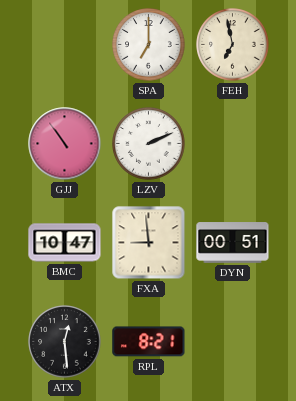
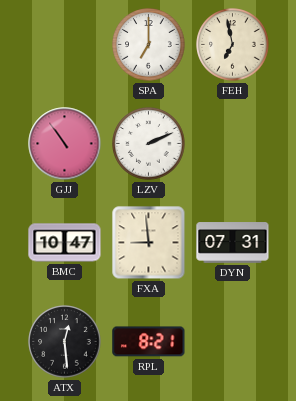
DYN: 00:51 -> 07:31
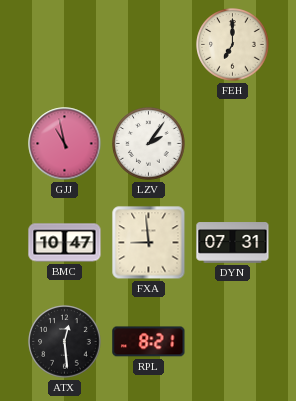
SPA: 7:00 -> none
FEH: 6:58 -> 7:00
GJJ: 10:54 -> 10:58
LZV: 2:11 -> 2:06
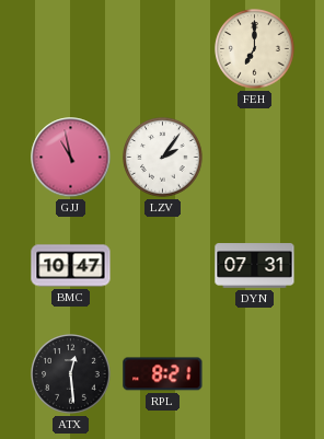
FXA: 8:59 -> none
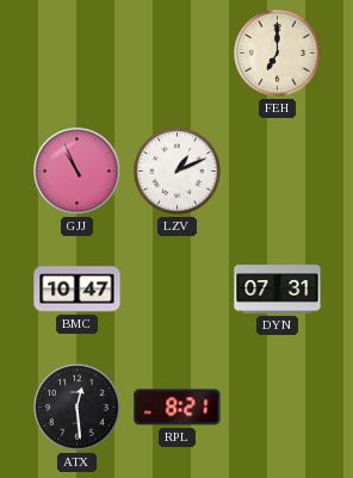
GJJ: 10:58 -> 10:56
LZV: 2:06 -> 1:11
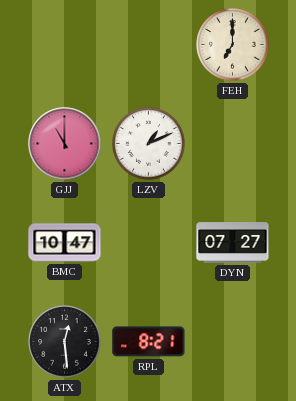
GJJ: 10:56 -> 11:00
DYN: 07:31 -> 07:27
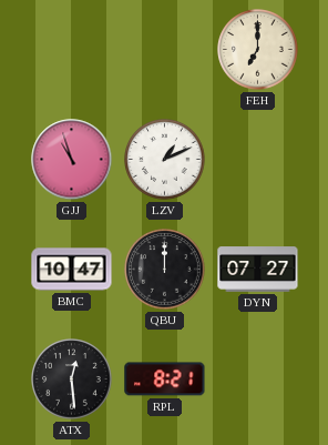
GJJ: 11:00 -> 10:57
QBU: none -> 12:00
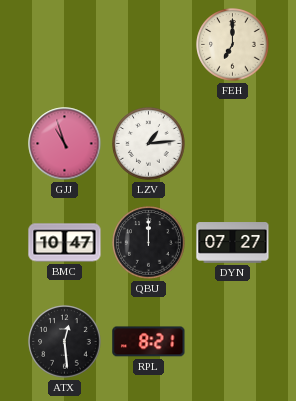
LZV: 1:11 -> 1:14
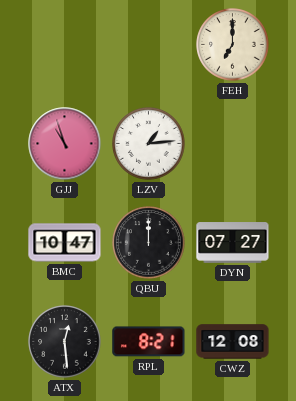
CWZ: none -> 12:08
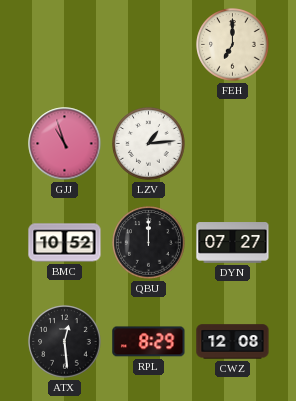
BMC: 10:47 -> 10:52
RPL: 8:21 -> 8:29
